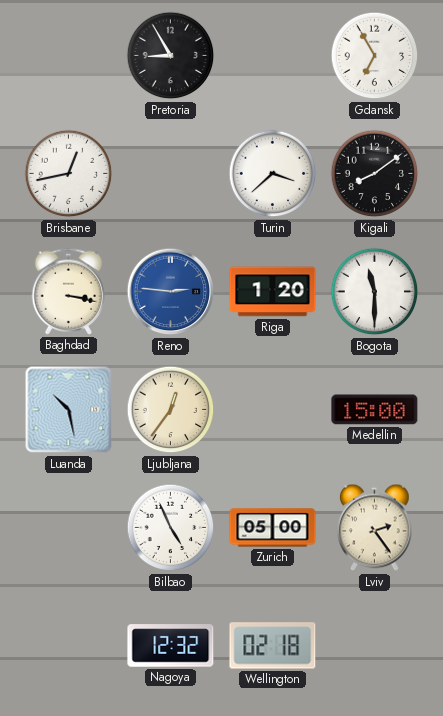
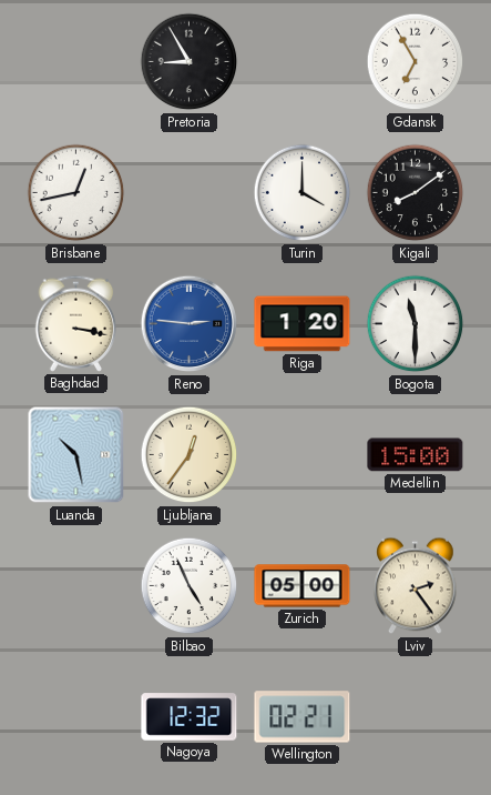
Turin: 3:38 -> 4:00
Wellington: 02:18 -> 02:21
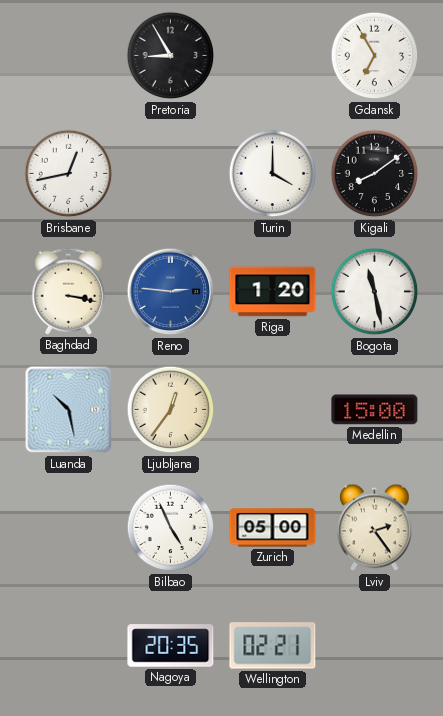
Bogota: 11:30 -> 11:28
Nagoya: 12:32 -> 20:35
